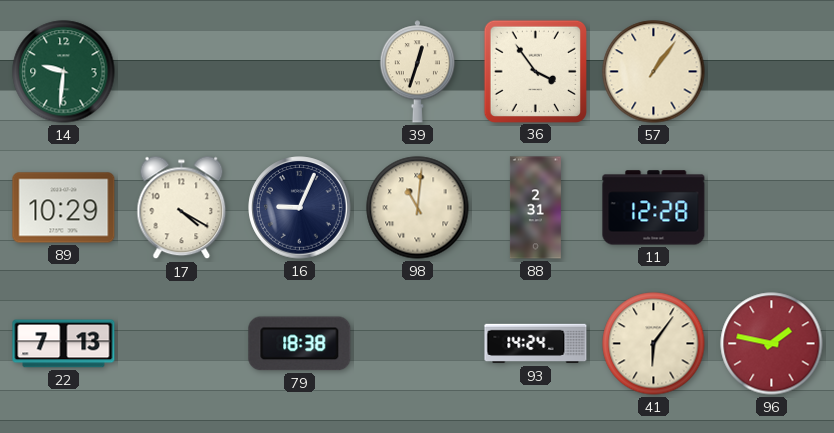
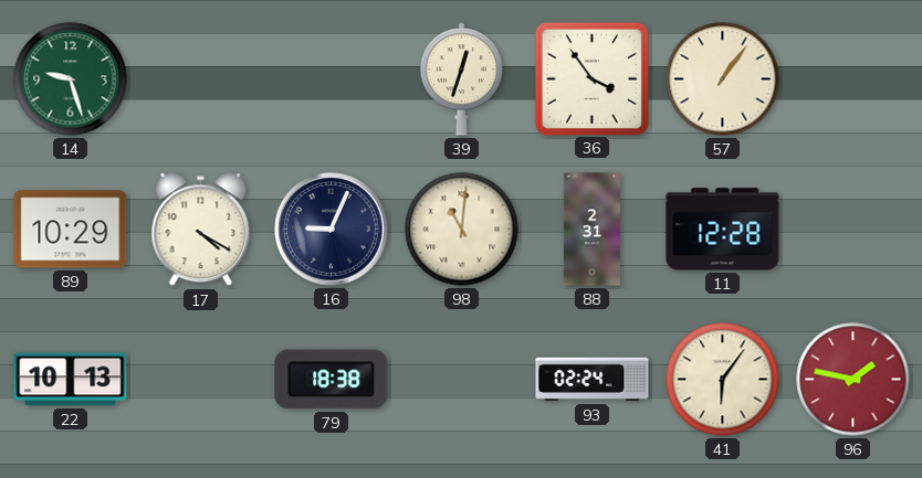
14: 9:31 -> 9:27
22: 7:13 -> 10:13
93: 14:24 -> 02:24
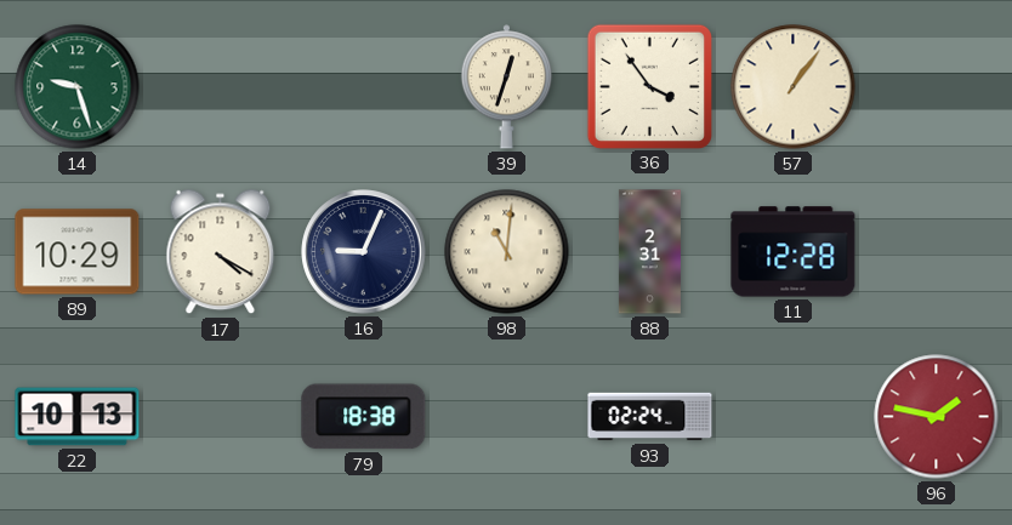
41: 6:06 -> none
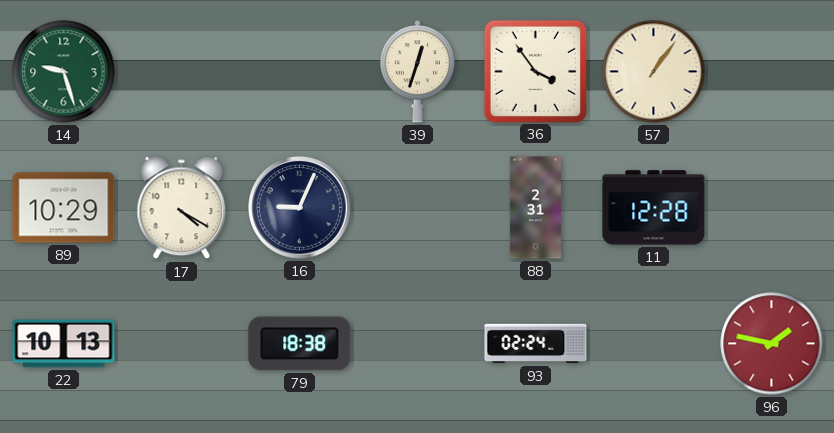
98: 11:01 -> none
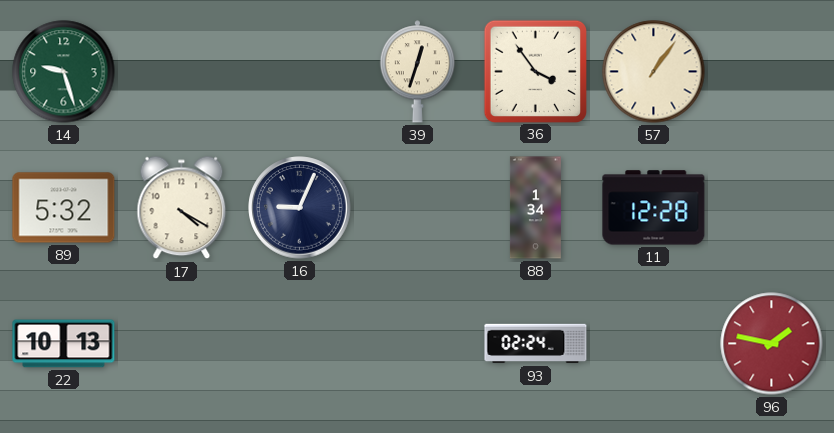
89: 10:29 -> 5:32
88: 2:31 -> 1:34
79: 18:38 -> none
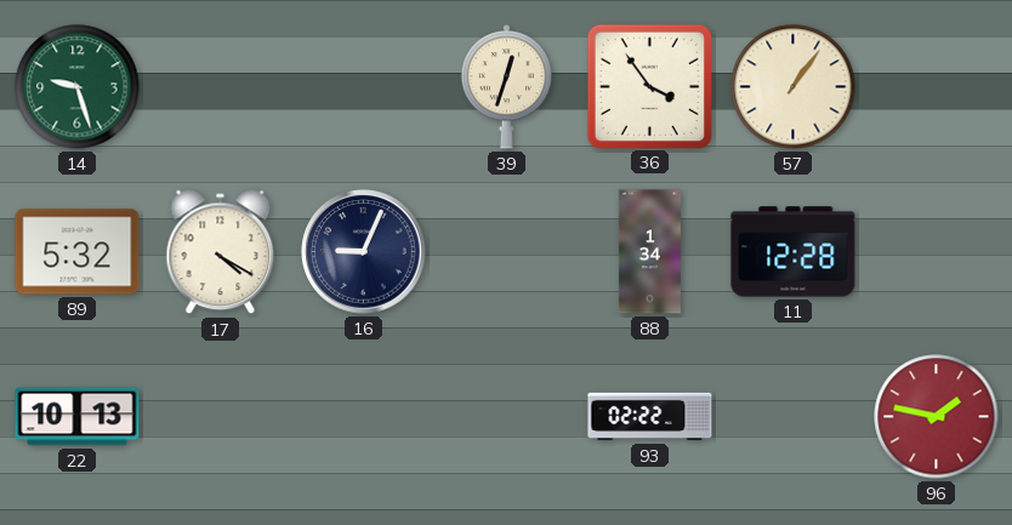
93: 02:24 -> 02:22
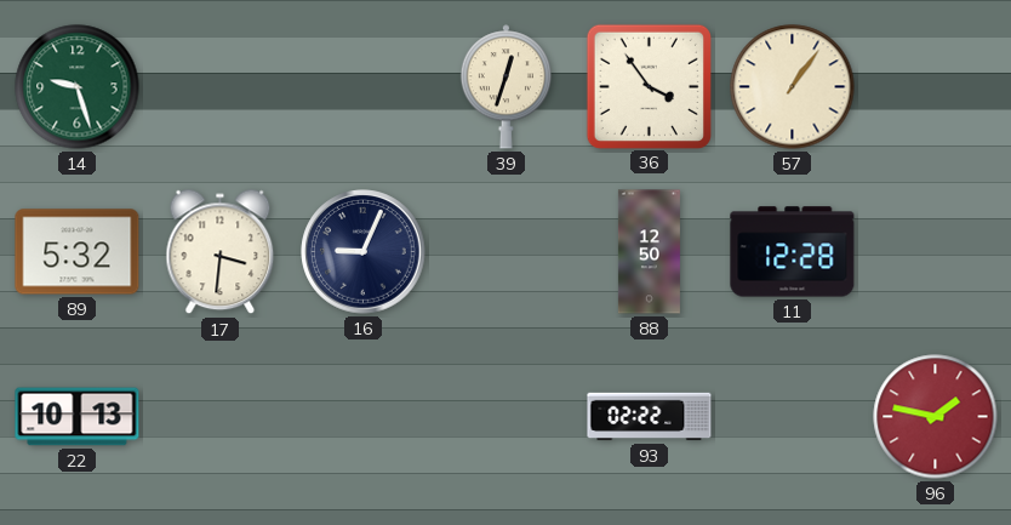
17: 4:20 -> 3:31
88: 1:34 -> 12:50
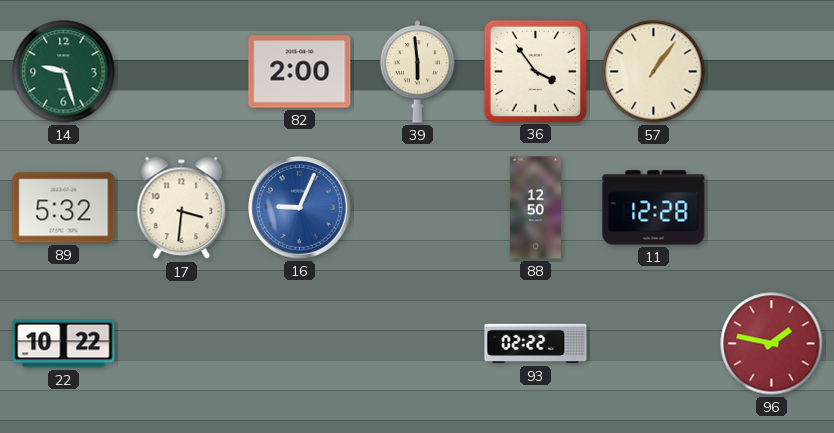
82: none -> 2:00
39: 12:33 -> 5:59
16 dial: navy -> blue
22: 10:13 -> 10:22
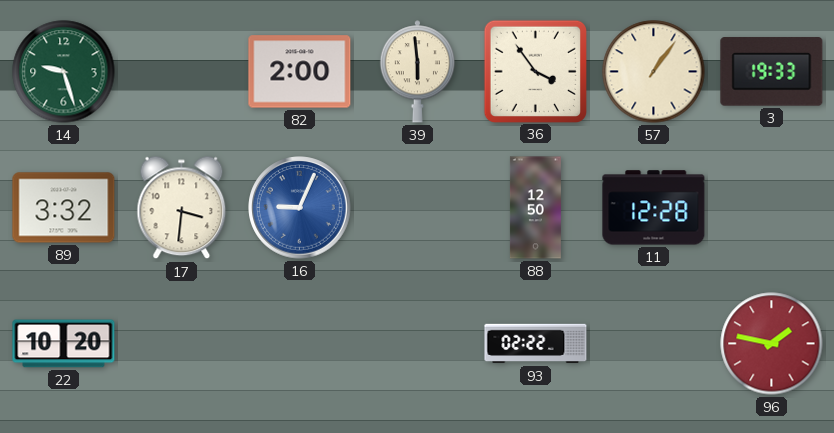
3: none -> 19:33
89: 5:32 -> 3:32
22: 10:22 -> 10:20
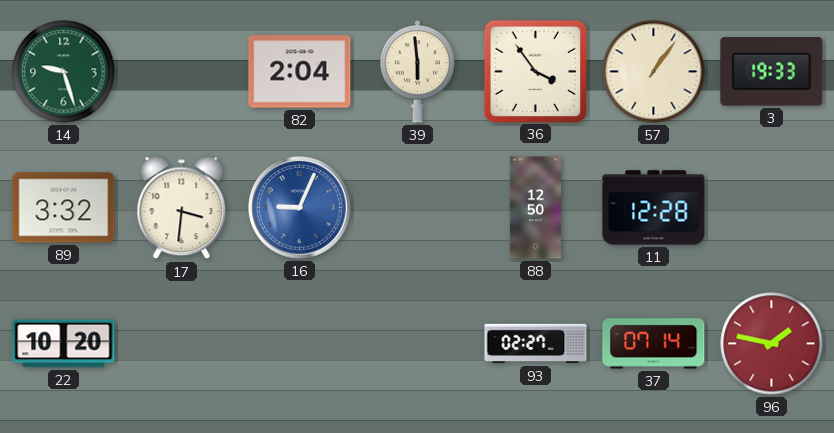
82: 2:00 -> 2:04
93: 02:22 -> 02:27
37: none -> 07:14
